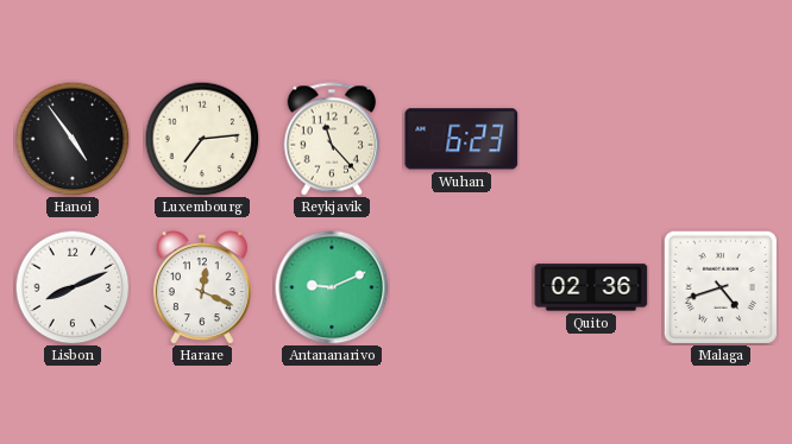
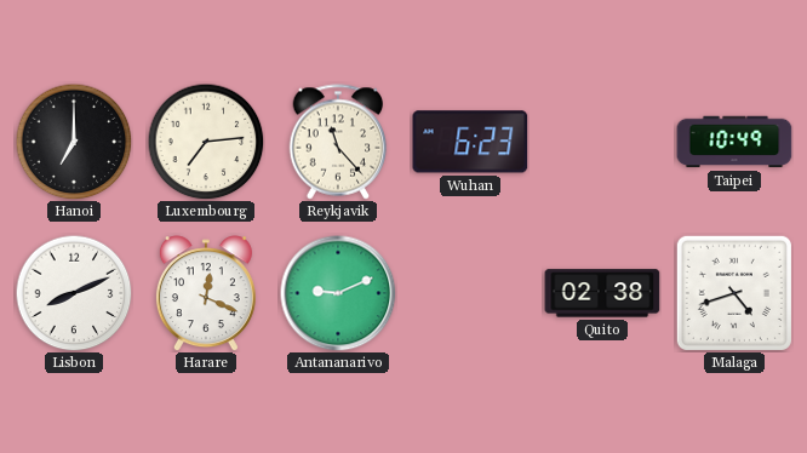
Hanoi: 4:54 -> 7:00
Taipei: none -> 10:49
Quito: 02:36 -> 02:38
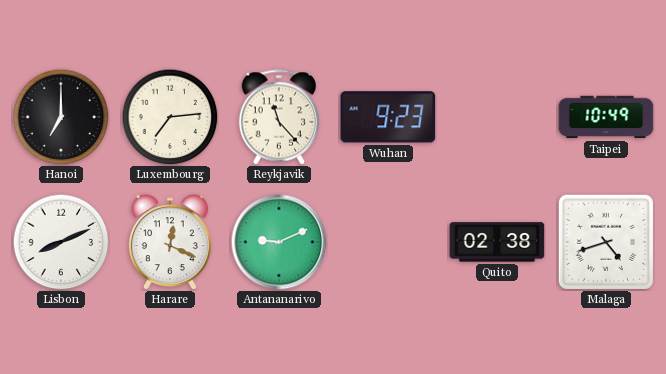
Wuhan: 6:23 -> 9:23
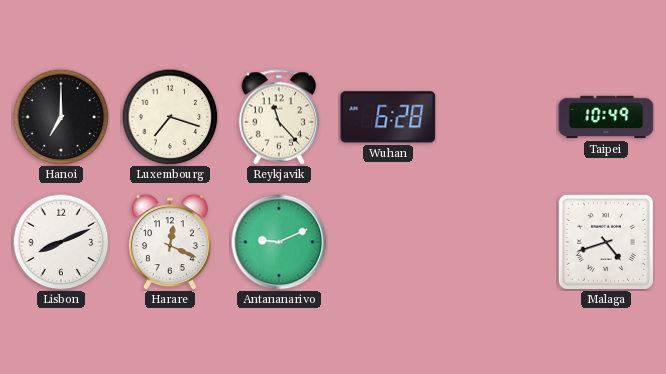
Luxembourg: 7:14 -> 7:18
Wuhan: 9:23 -> 6:28
Quito: 02:38 -> none
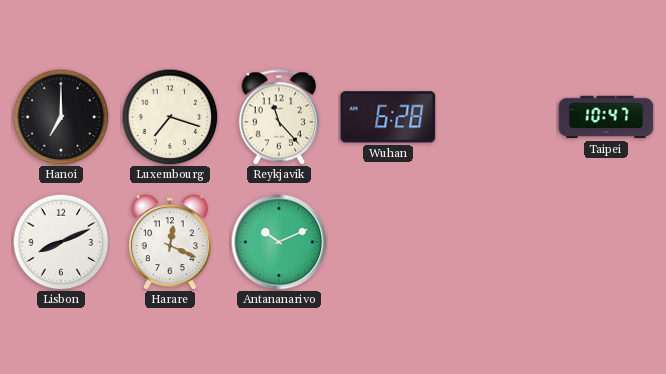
Taipei: 10:49 -> 10:47
Antananarivo: 9:11 -> 10:11
Malaga: 4:42 -> none
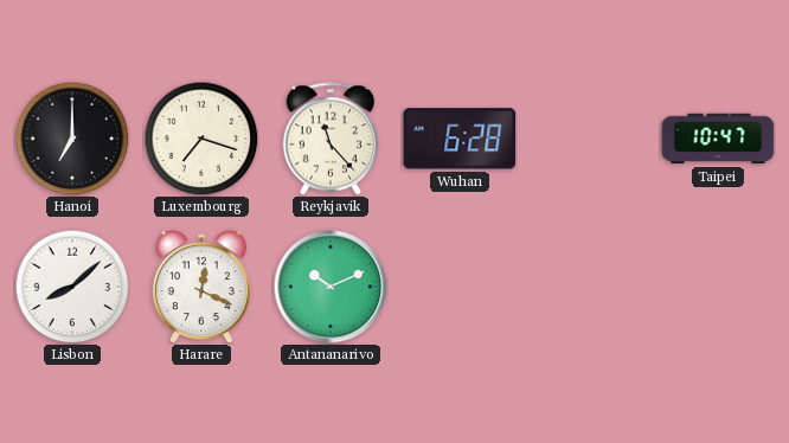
Lisbon: 8:11 -> 8:08
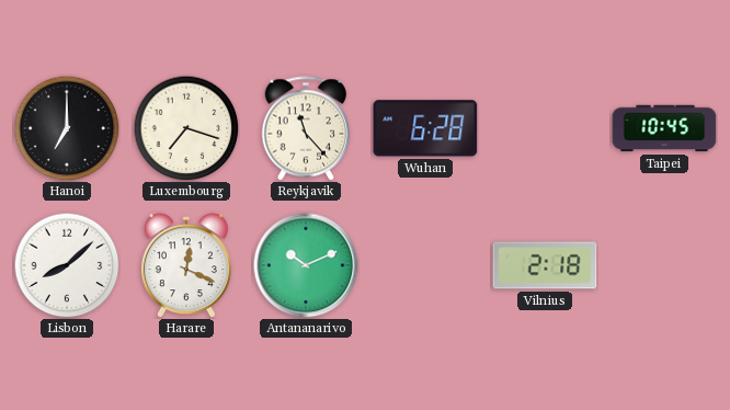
Taipei: 10:47 -> 10:45
Vilnius: none -> 2:18
